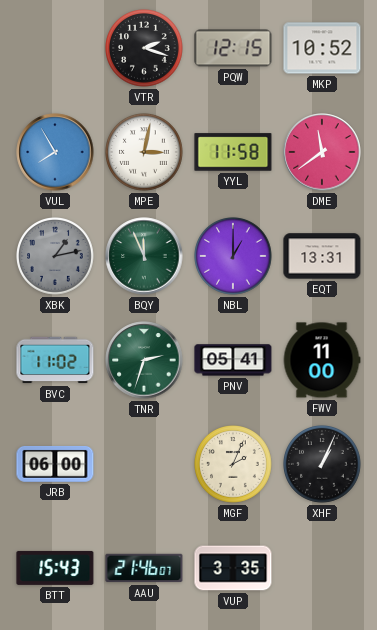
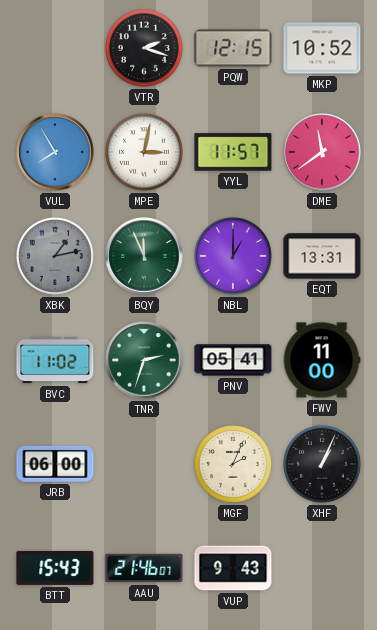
YYL: 11:58 -> 11:57
VUP: 3:35 -> 9:43
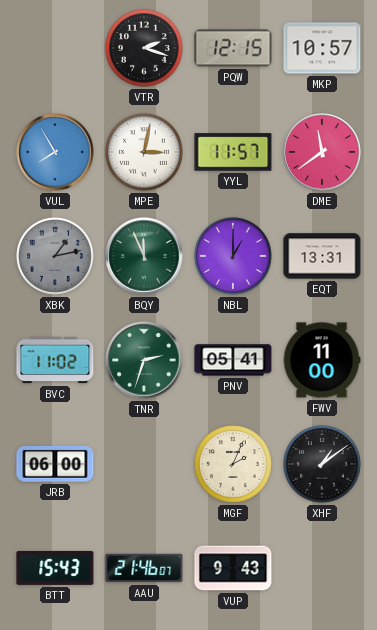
MKP: 10:52 -> 10:57
XHF: 1:04 -> 1:09
